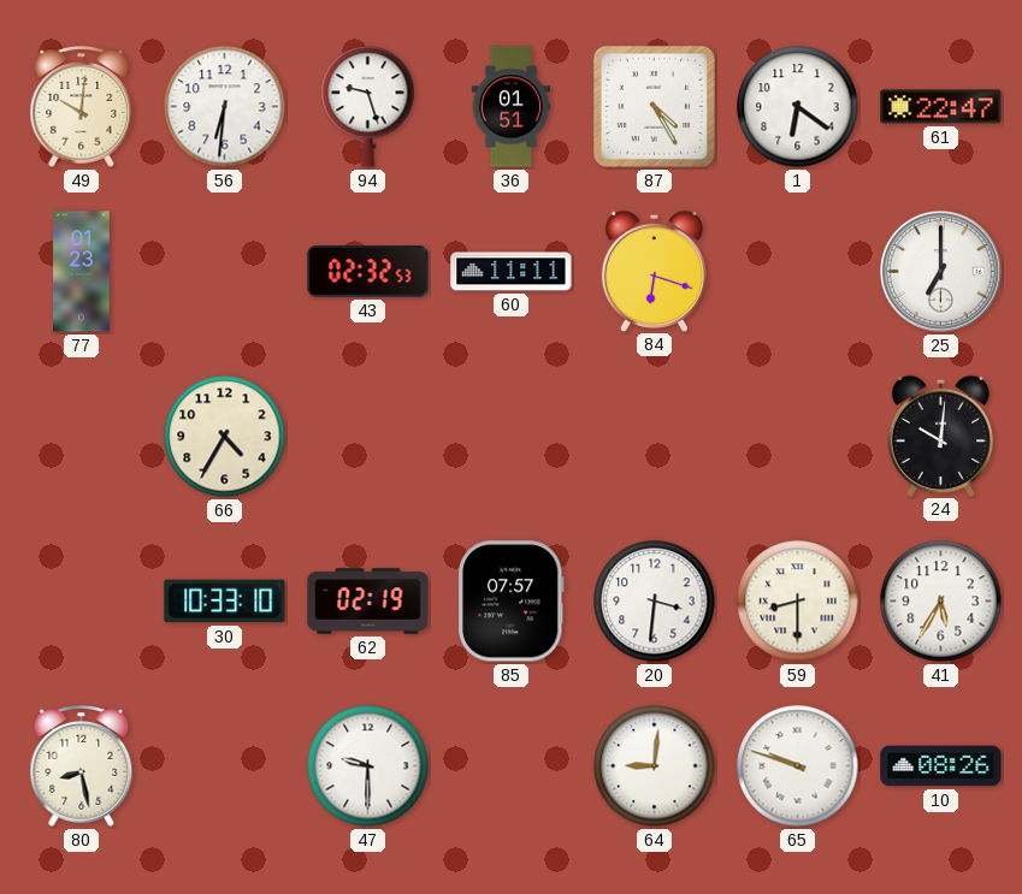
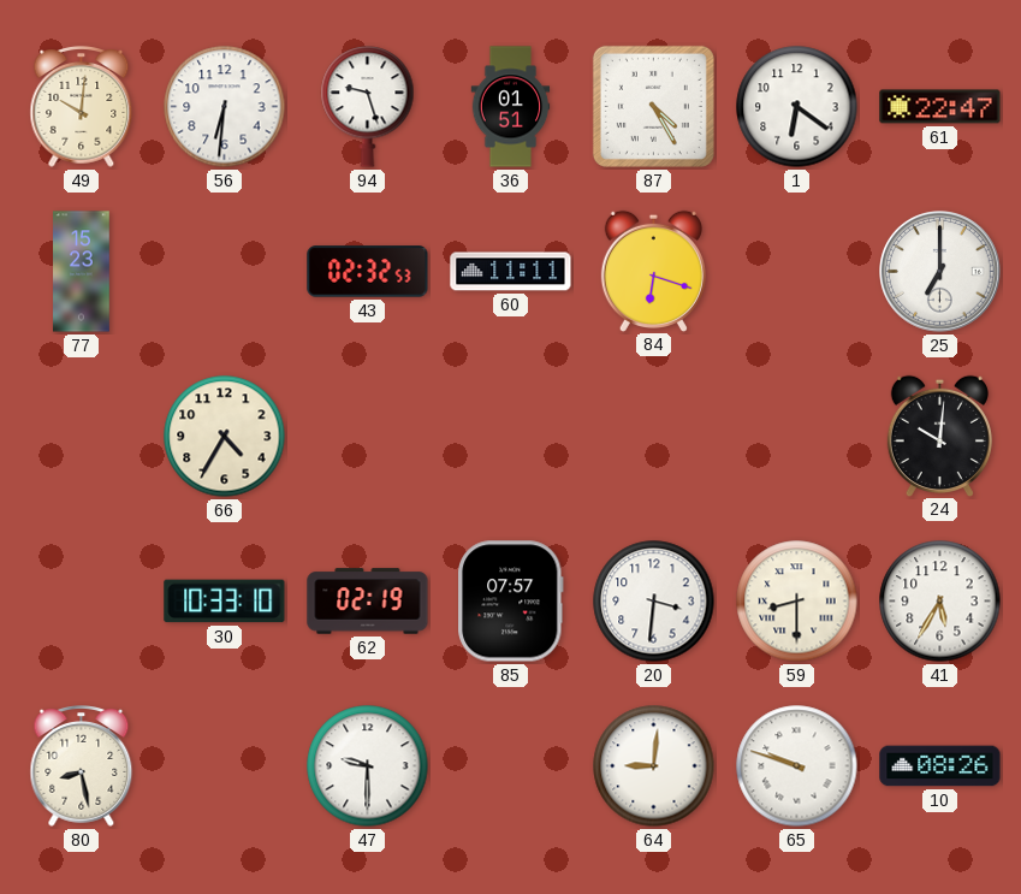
77: 01:23 -> 15:23
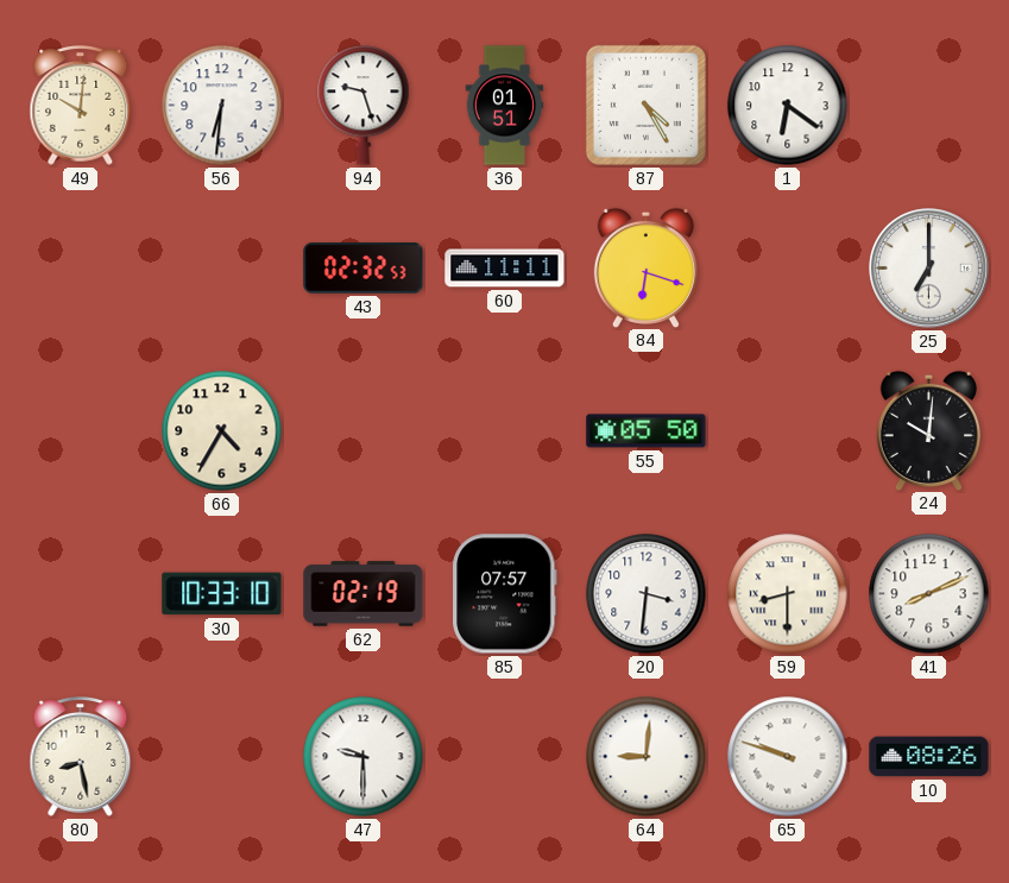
61: 22:47 -> none
77: 15:23 -> none
55: none -> 05:50
41: 5:35 -> 8:11
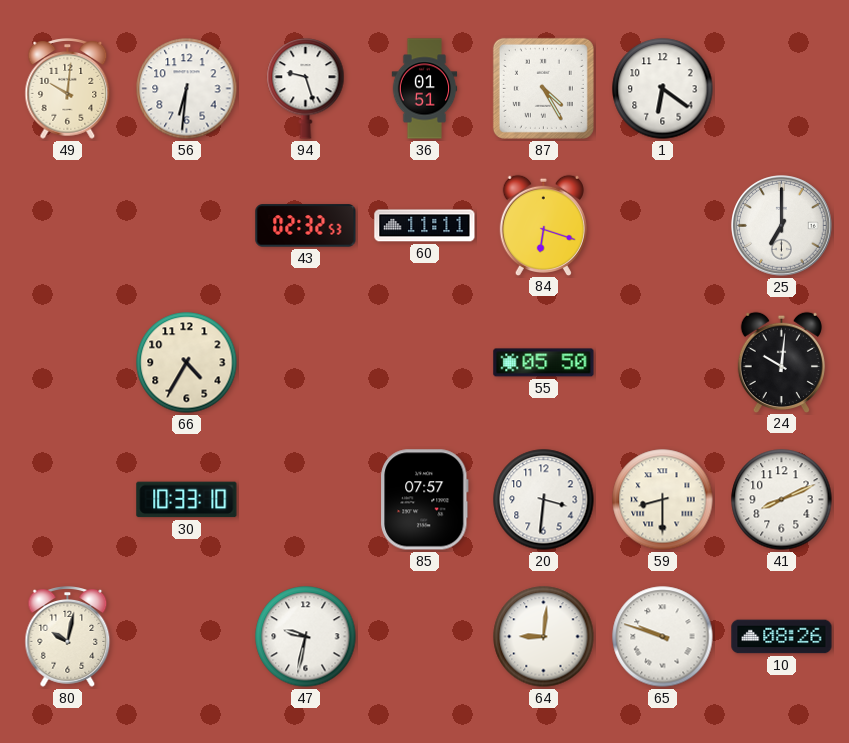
62: 02:19 -> none
80: 8:28 -> 10:02
47: 9:30 -> 9:32
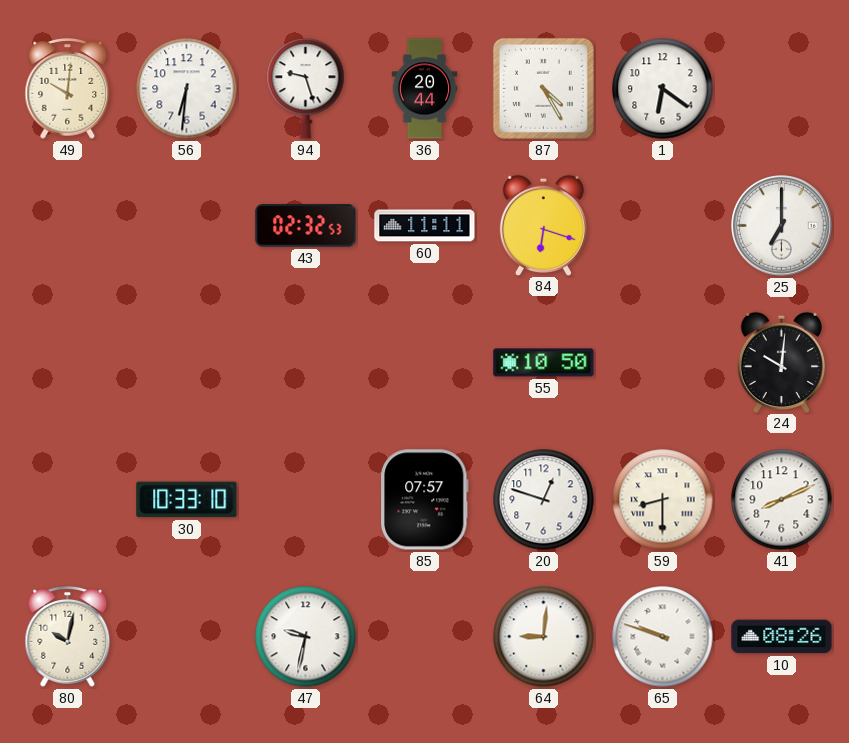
36: 01:51 -> 20:44
66: 4:35 -> none
55: 05:50 -> 10:50
20: 3:31 -> 12:48
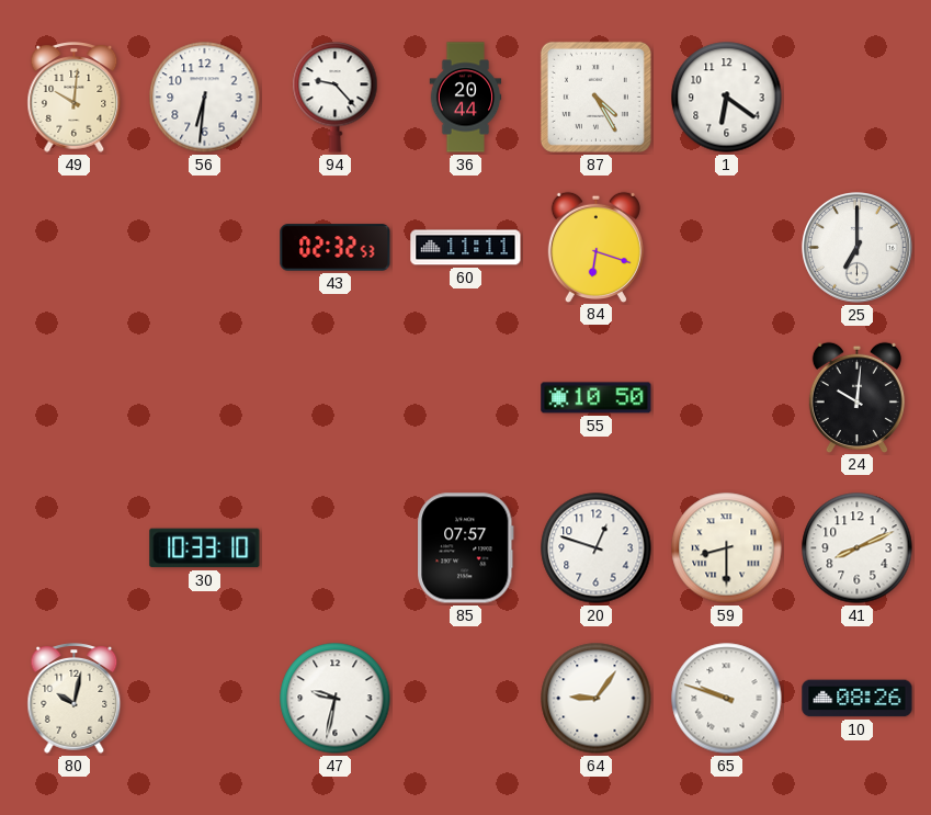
94: 9:27 -> 9:23
64: 9:01 -> 9:06
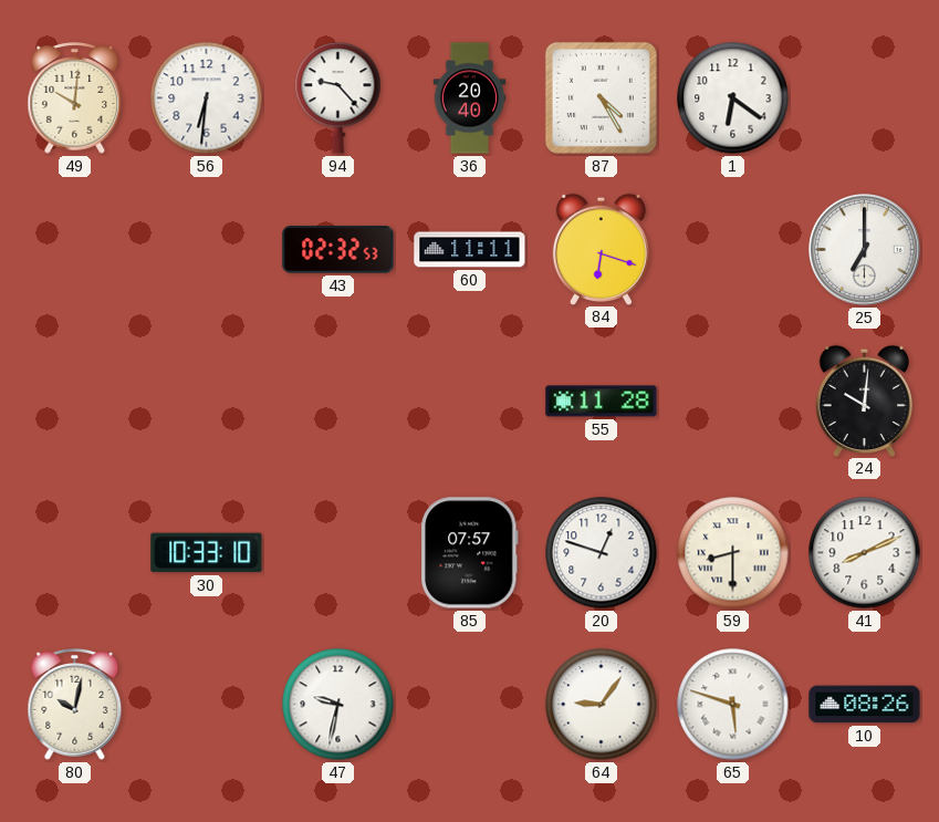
36: 20:44 -> 20:40
55: 10:50 -> 11:28
65: 9:48 -> 5:48
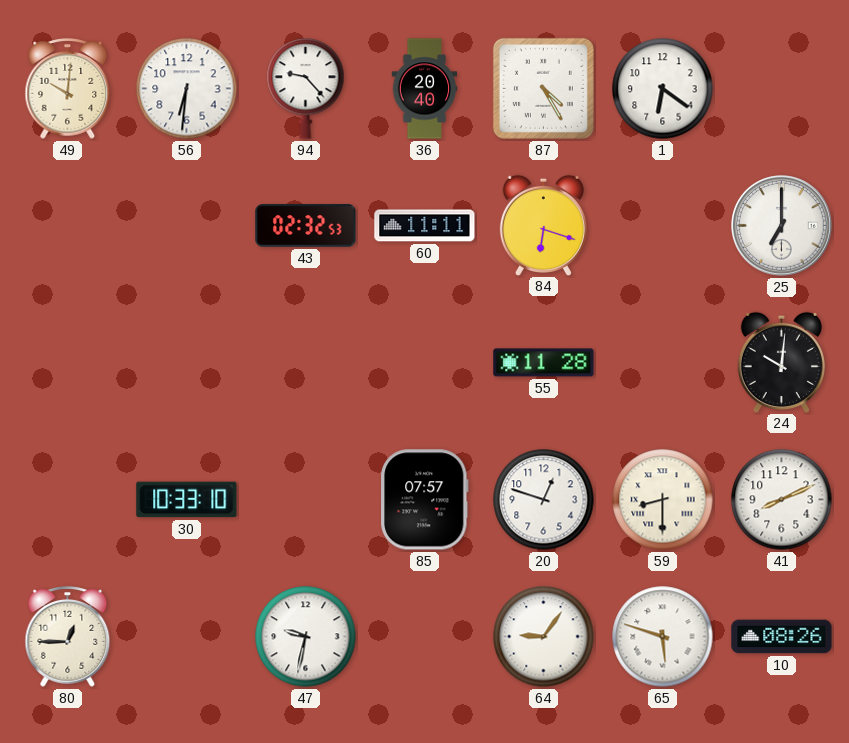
80: 10:02 -> 12:45
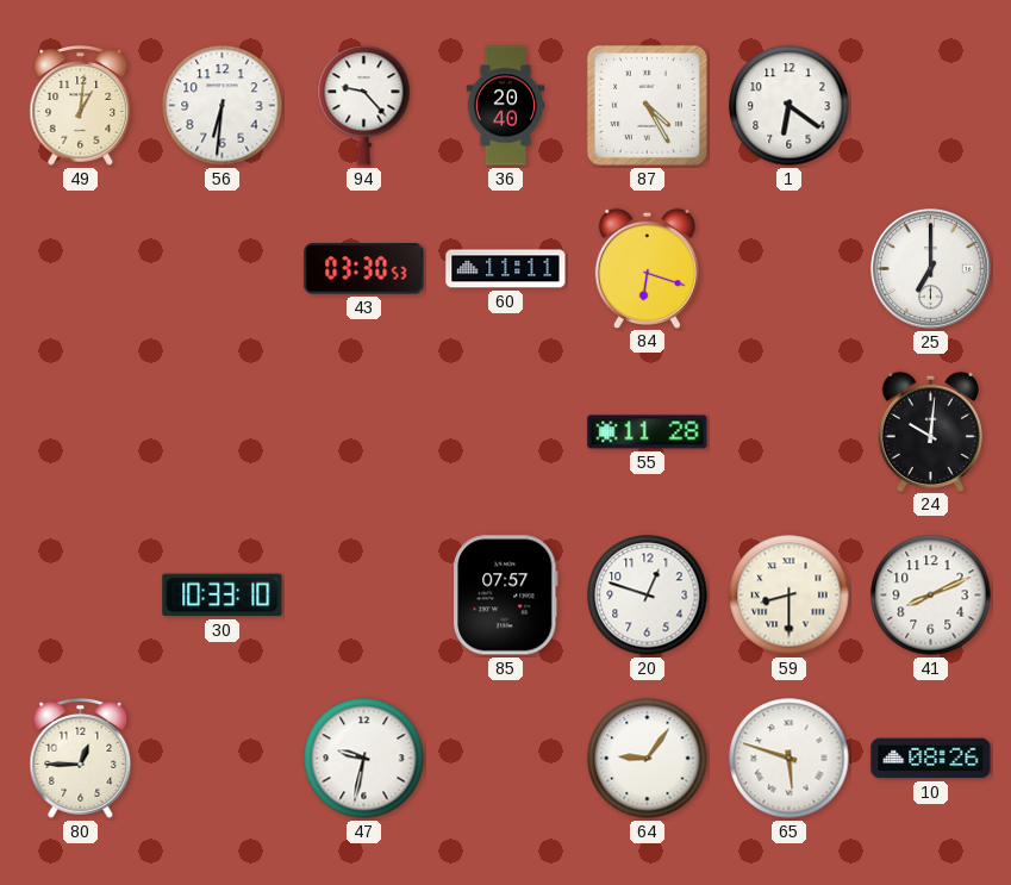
49: 10:01 -> 1:01
43: 02:32 -> 03:30
